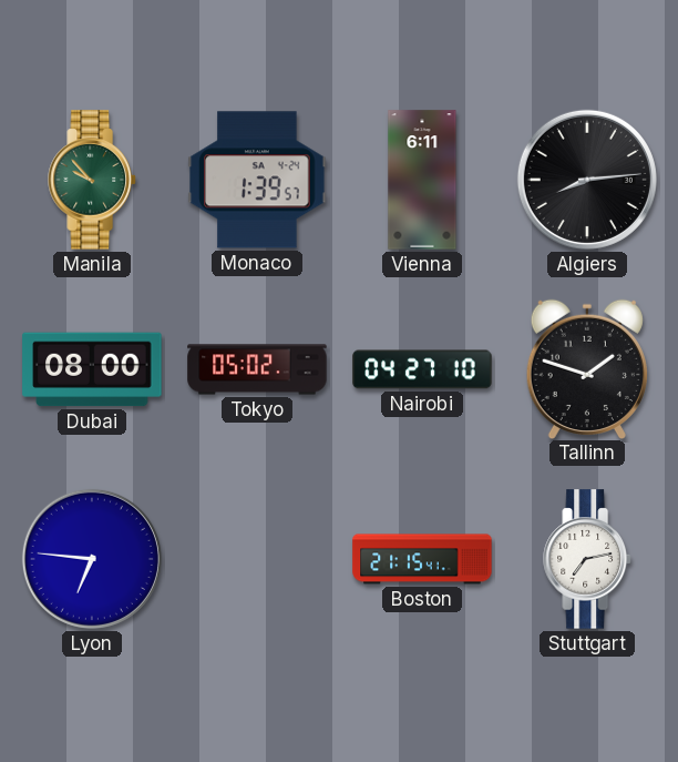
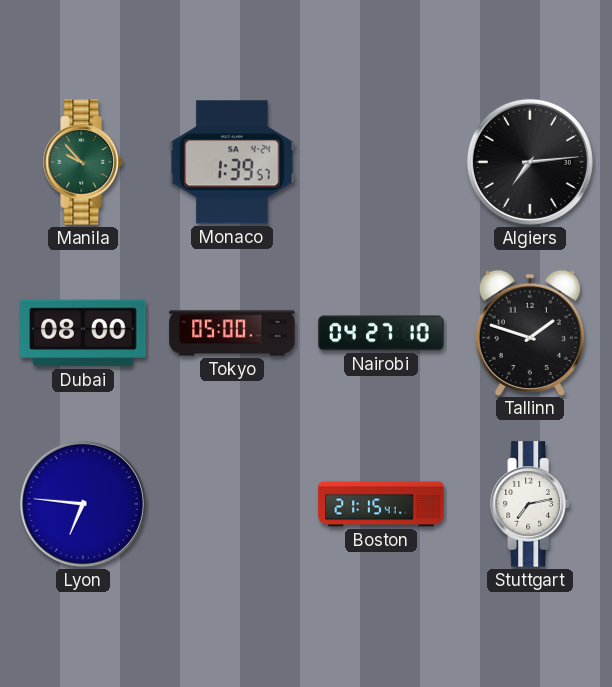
Vienna: 6:11 -> none
Algiers: 8:14 -> 7:14
Tokyo: 05:02 -> 05:00
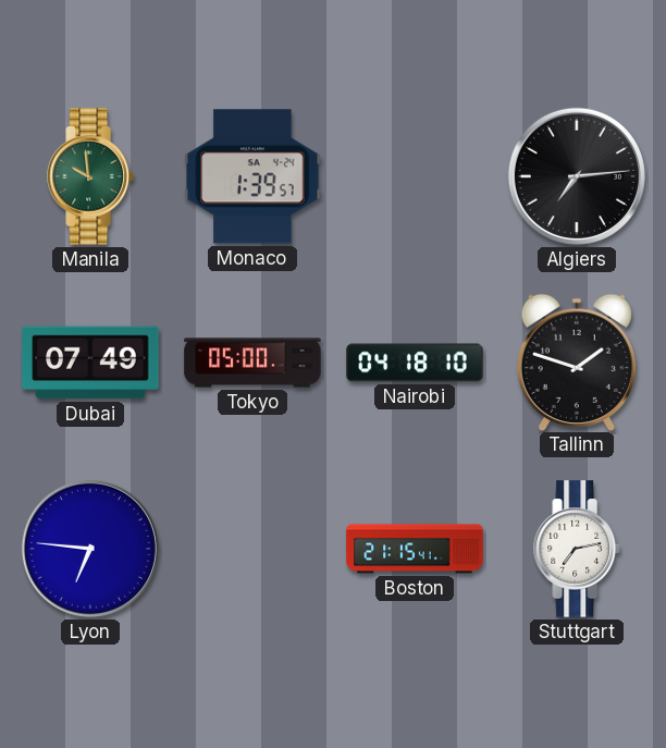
Manila: 9:53 -> 9:59
Dubai: 08:00 -> 07:49
Nairobi: 04:27 -> 04:18
